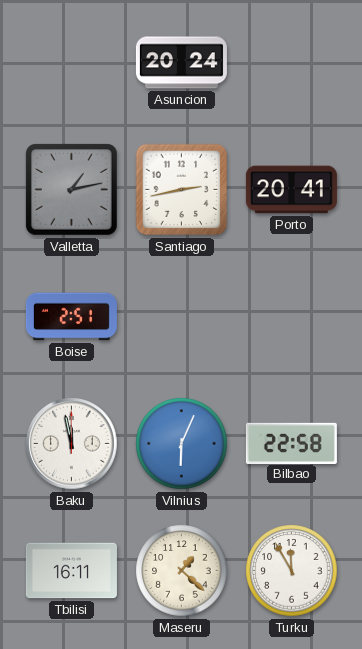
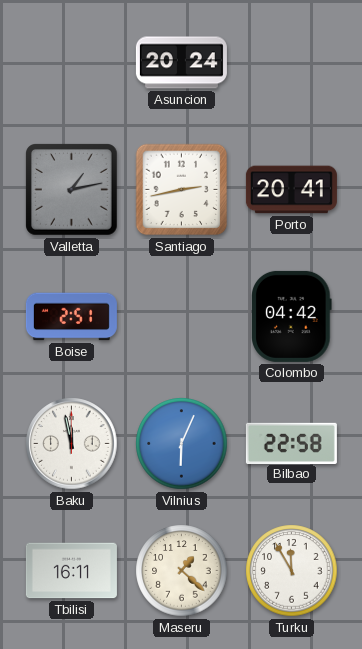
Colombo: none -> 04:42
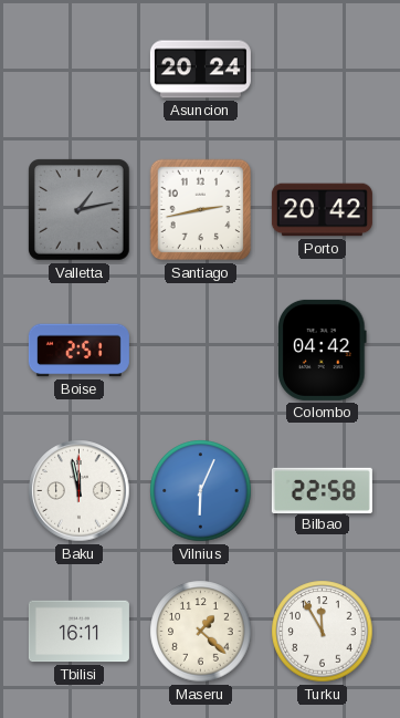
Porto: 20:41 -> 20:42
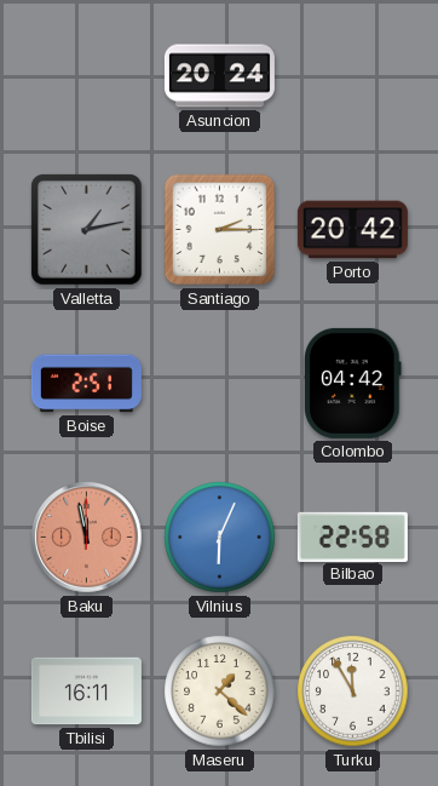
Santiago: 2:43 -> 2:15
Baku dial: white -> salmon
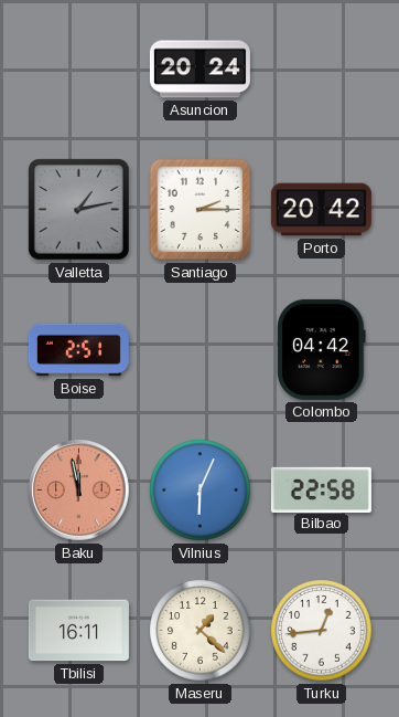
Turku: 11:55 -> 12:44
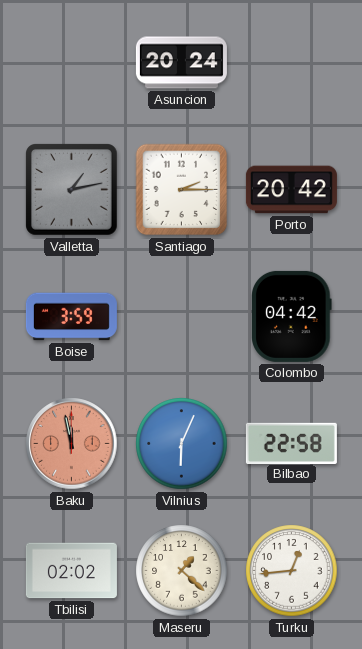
Boise: 2:51 -> 3:59
Tbilisi: 16:11 -> 02:02
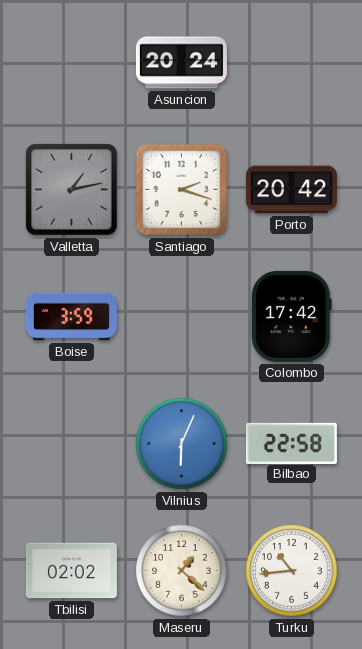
Santiago: 2:15 -> 2:18
Colombo: 04:42 -> 17:42
Baku: 11:58 -> none
Turku: 12:44 -> 10:44
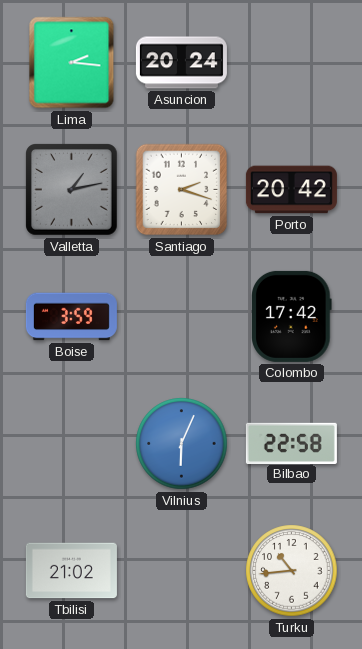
Lima: none -> 2:16
Tbilisi: 02:02 -> 21:02
Maseru: 1:22 -> none
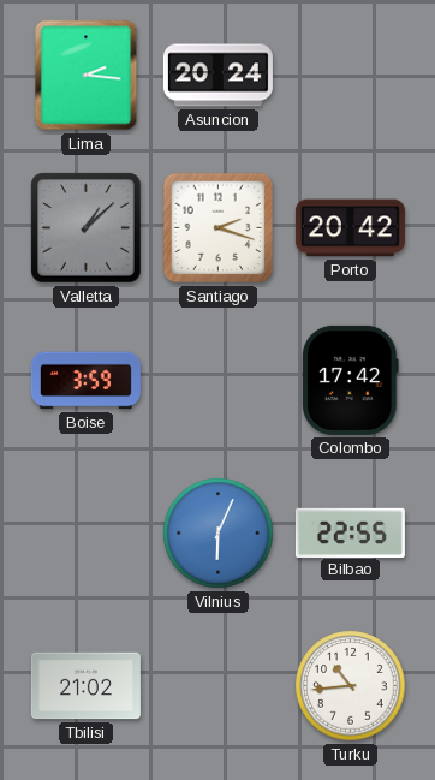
Valletta: 1:13 -> 1:08
Bilbao: 22:58 -> 22:55
